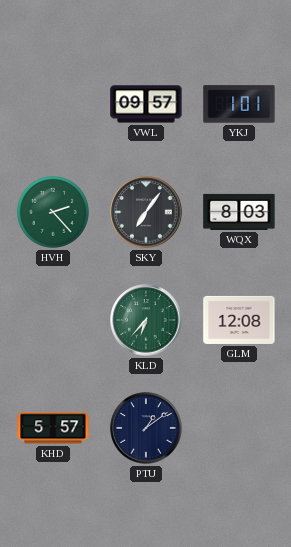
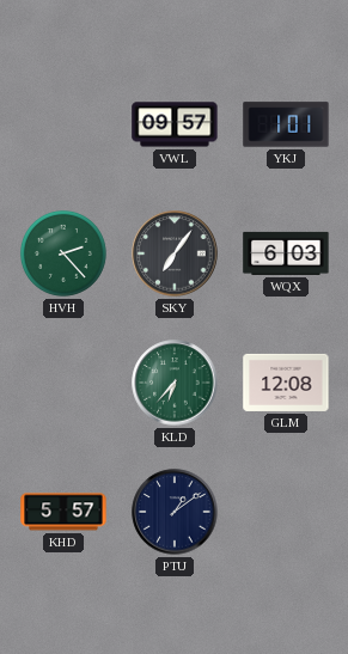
WQX: 8:03 -> 6:03
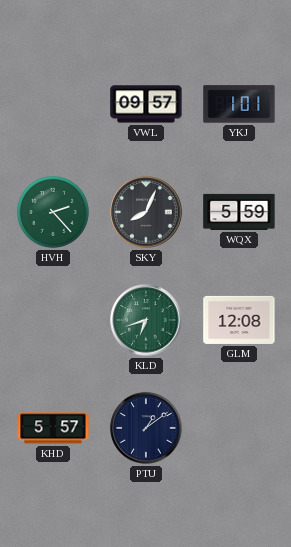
SKY: 7:06 -> 8:04
WQX: 6:03 -> 5:59
KLD: 6:37 -> 6:42
